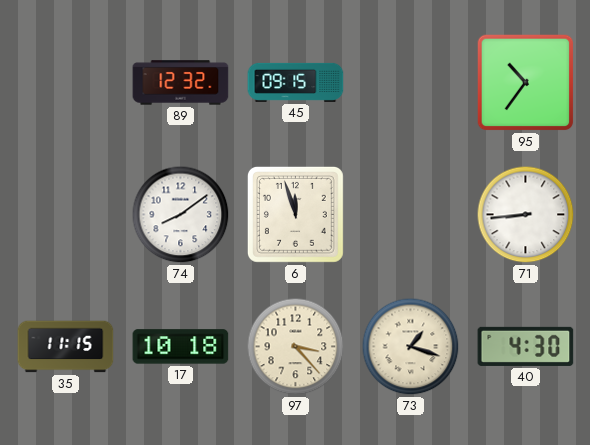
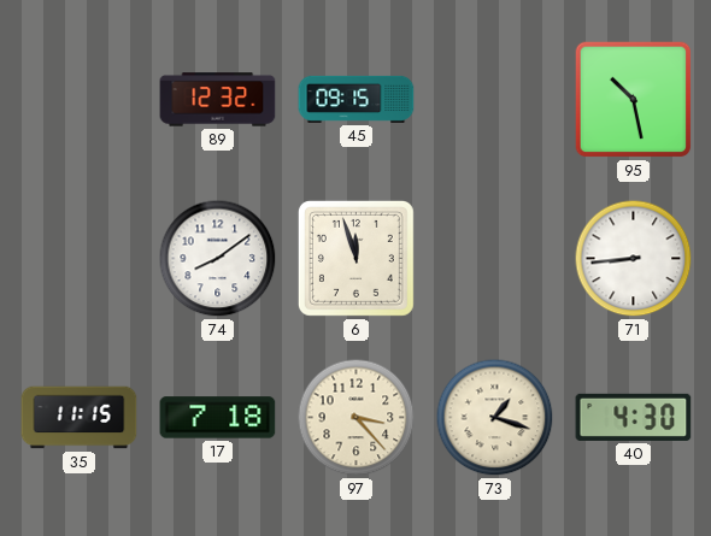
95: 10:36 -> 10:28
17: 10:18 -> 7:18
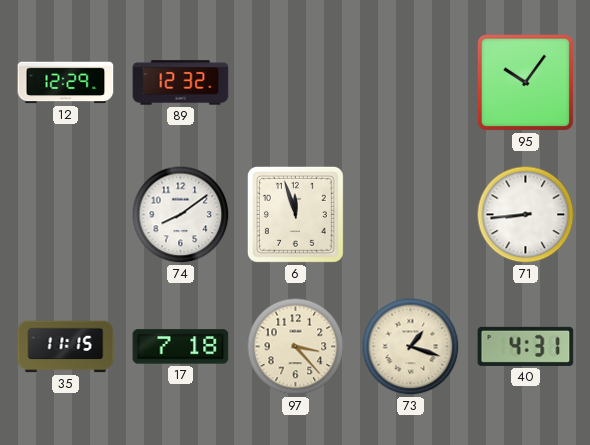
12: none -> 12:29
45: 09:15 -> none
95: 10:28 -> 10:06
40: 4:30 -> 4:31
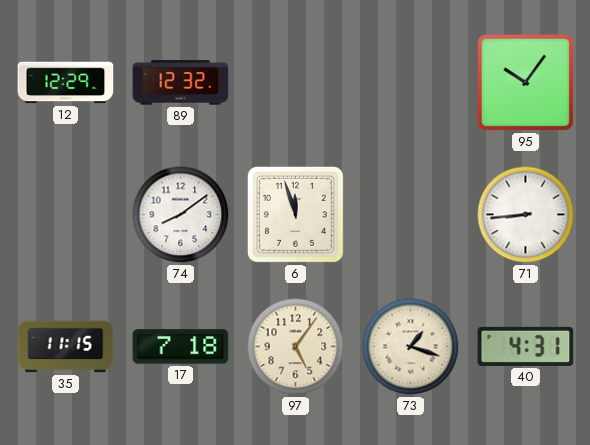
97: 3:23 -> 5:06
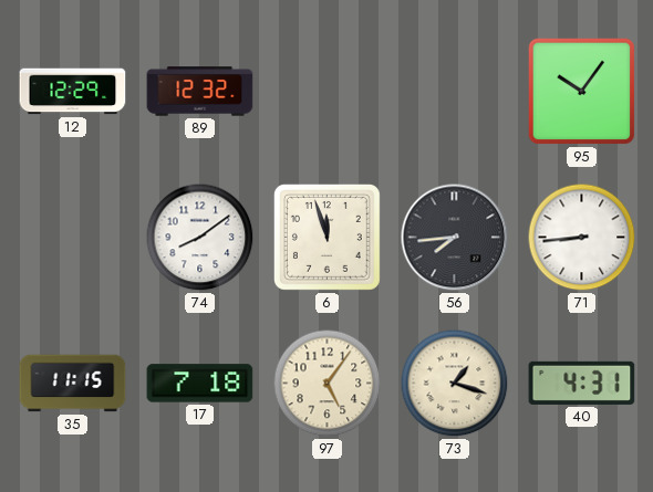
56: none -> 7:44
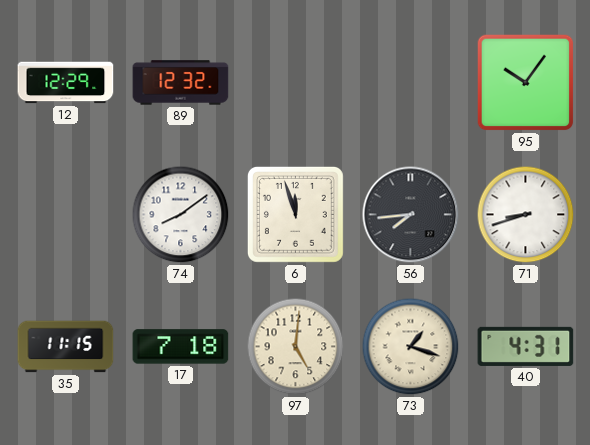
71: 8:44 -> 8:42
97: 5:06 -> 5:01
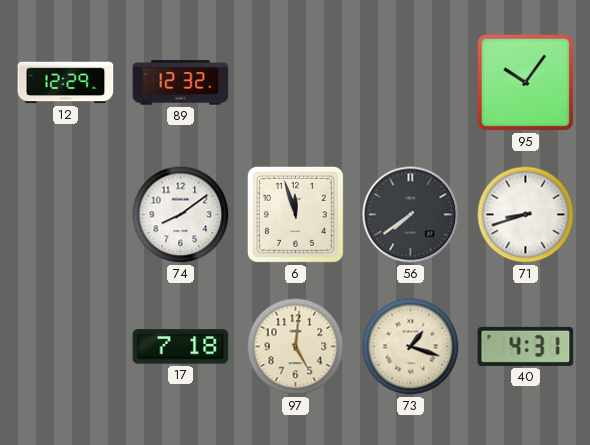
56: 7:44 -> 7:39
35: 11:15 -> none
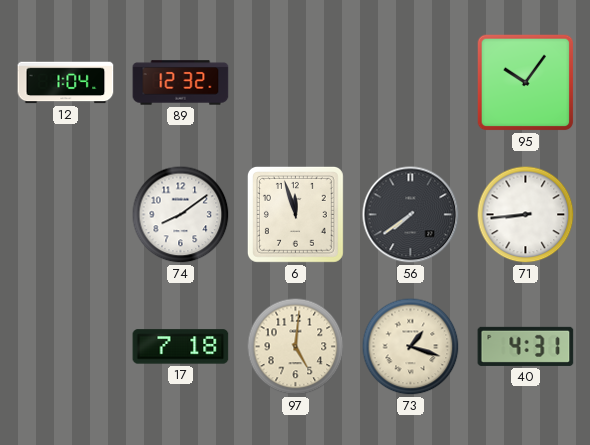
12: 12:29 -> 1:04
71: 8:42 -> 8:44
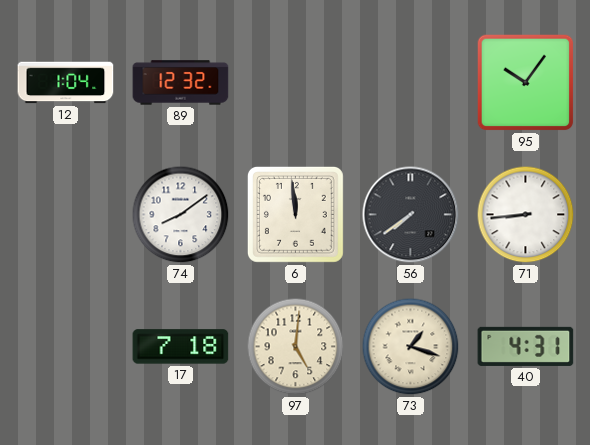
6: 11:57 -> 11:59
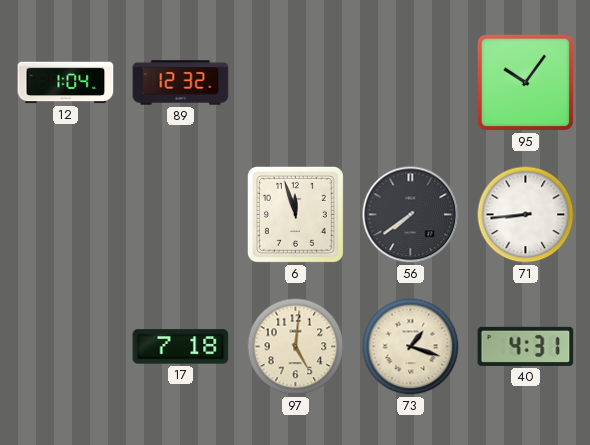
74: 8:09 -> none
6: 11:59 -> 11:57
